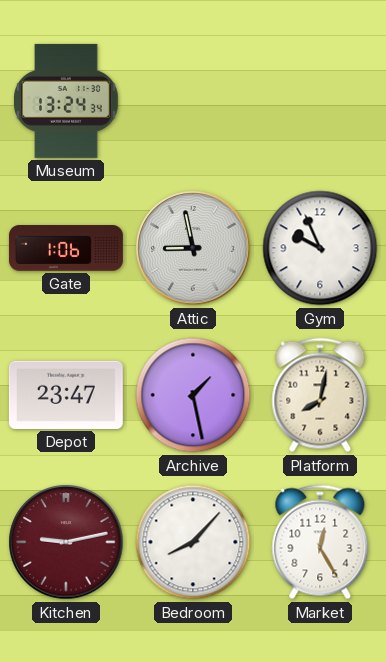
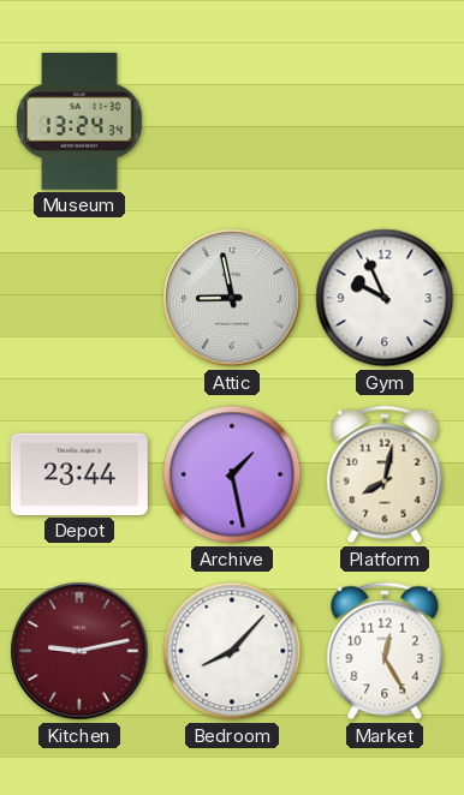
Gate: 1:06 -> none
Depot: 23:47 -> 23:44
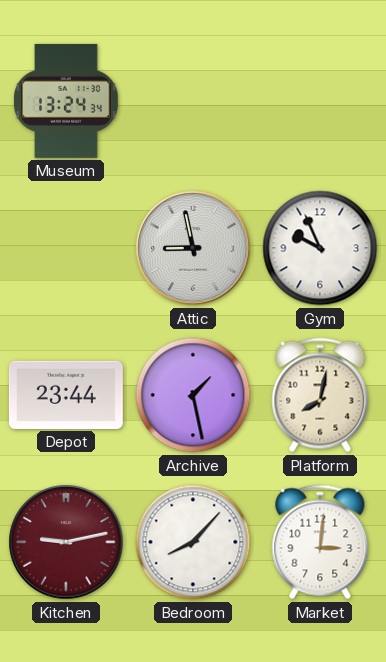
Market: 12:25 -> 3:01
